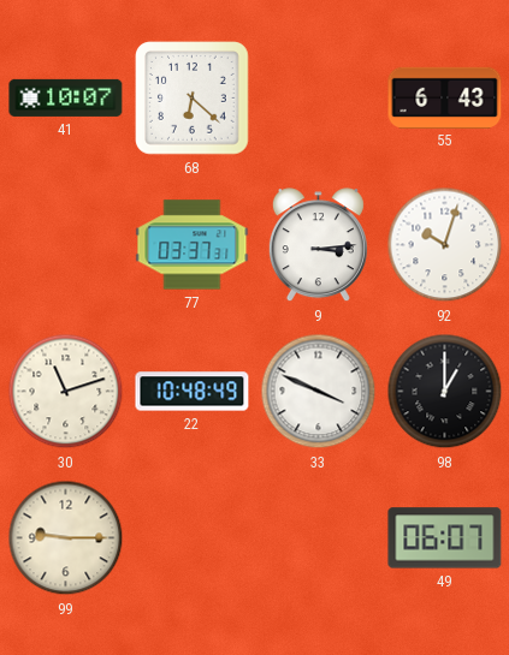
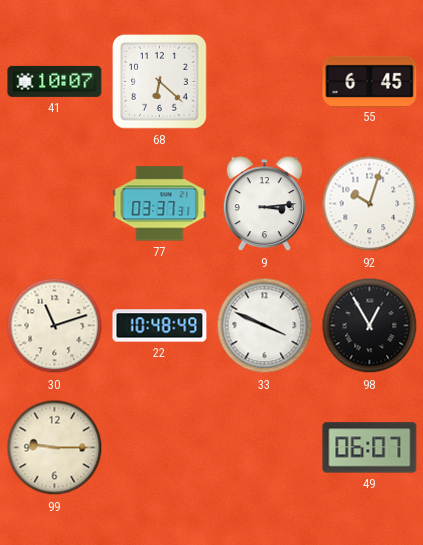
55: 6:43 -> 6:45
98: 1:00 -> 12:55
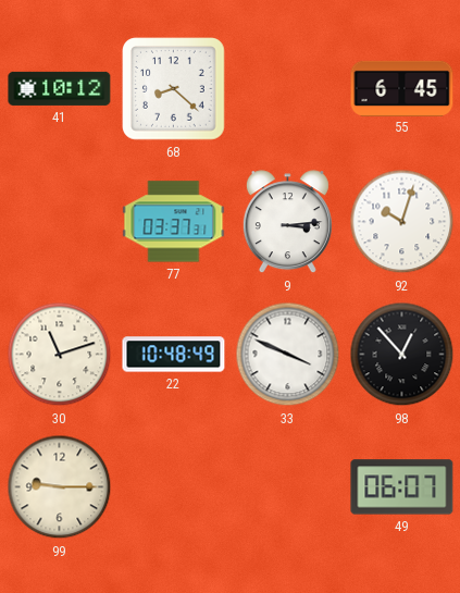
41: 10:07 -> 10:12
68: 6:22 -> 8:22
98: 12:55 -> 12:53
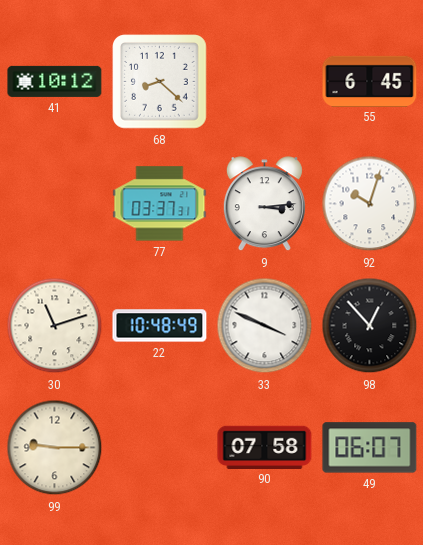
90: none -> 07:58
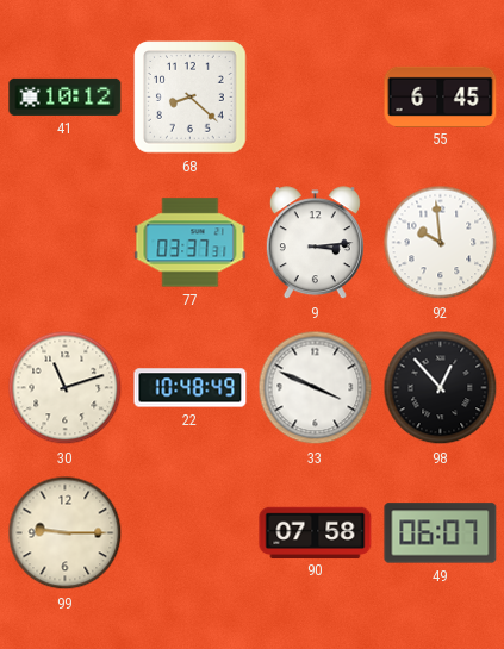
92: 10:03 -> 9:59
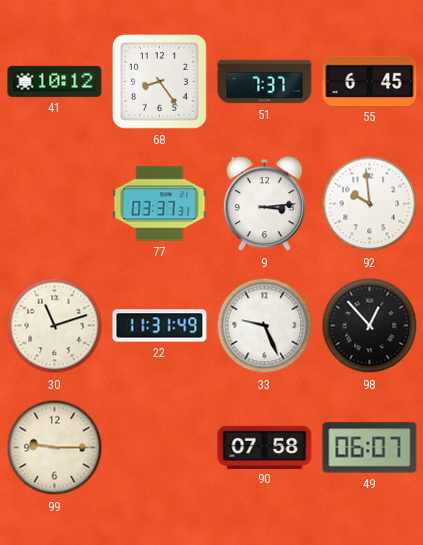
68: 8:22 -> 8:24
51: none -> 7:37
22: 10:48 -> 11:31
33: 3:49 -> 9:26
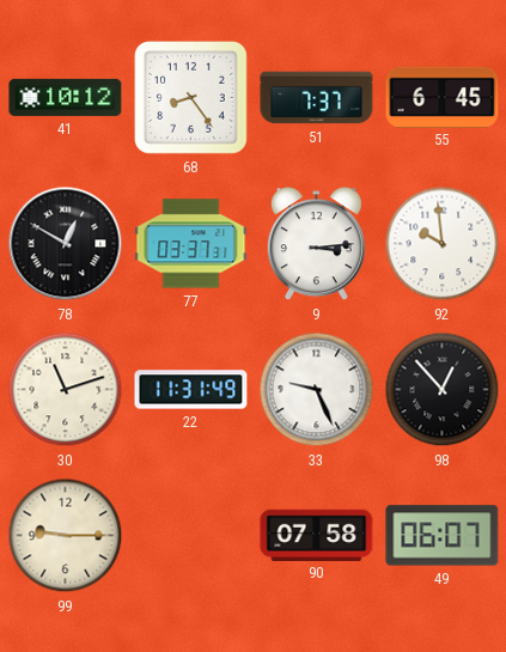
78: none -> 12:50
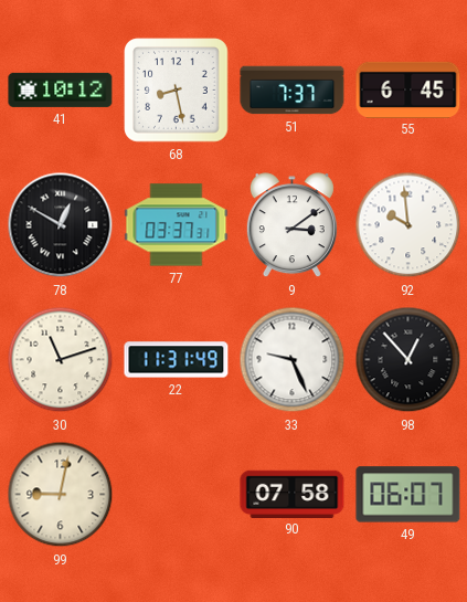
68: 8:24 -> 8:28
9: 3:14 -> 3:09
99: 9:15 -> 9:02
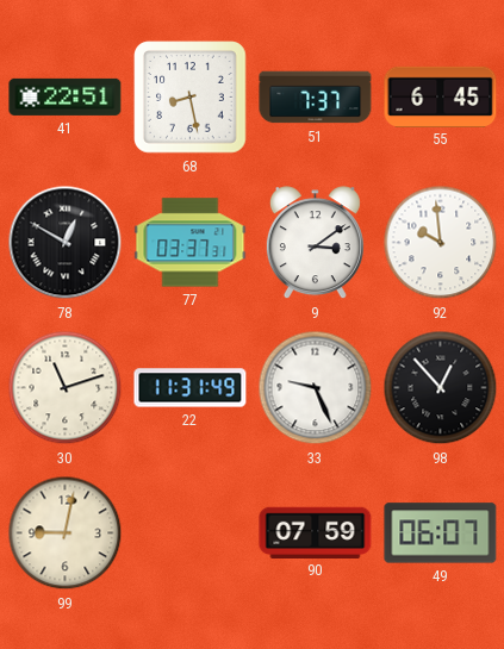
41: 10:12 -> 22:51
90: 07:58 -> 07:59
